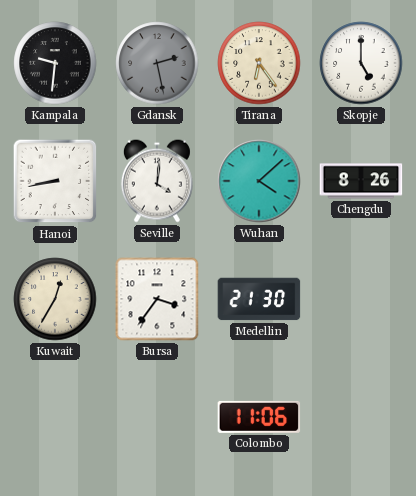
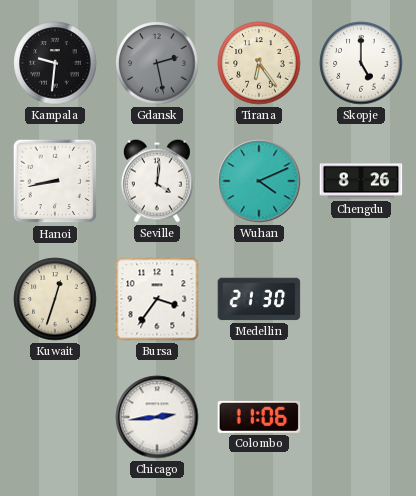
Wuhan: 4:08 -> 4:11
Kuwait: 12:35 -> 12:33
Chicago: none -> 2:44
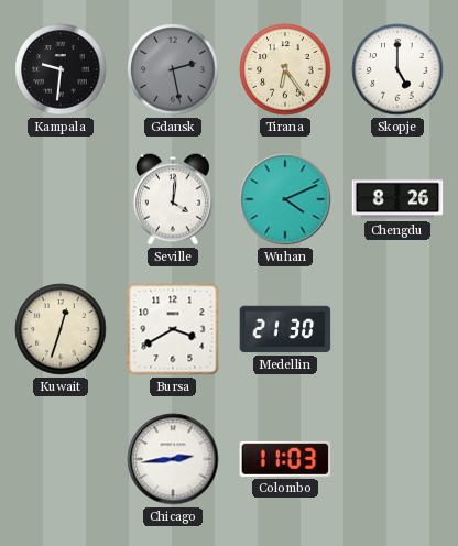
Hanoi: 8:43 -> none
Bursa: 3:36 -> 3:40
Colombo: 11:06 -> 11:03
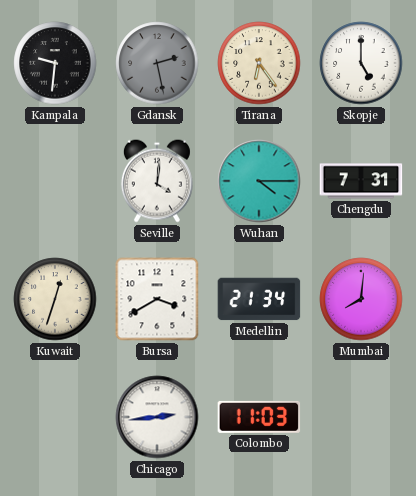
Wuhan: 4:11 -> 4:15
Chengdu: 8:26 -> 7:31
Medellin: 21:30 -> 21:34
Mumbai: none -> 8:01
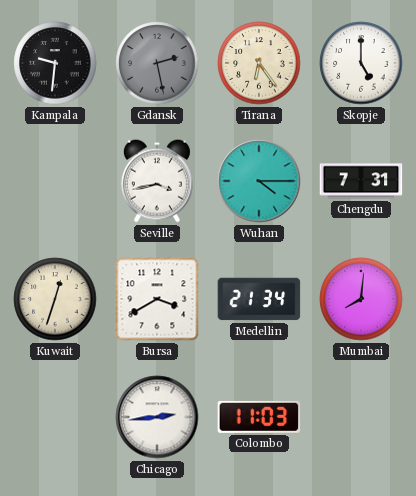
Seville: 4:01 -> 3:43
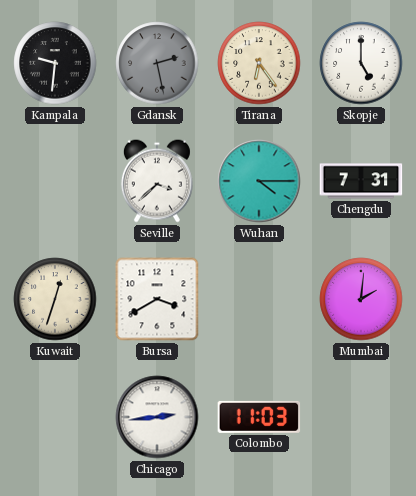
Seville: 3:43 -> 3:38
Medellin: 21:34 -> none
Mumbai: 8:01 -> 2:01
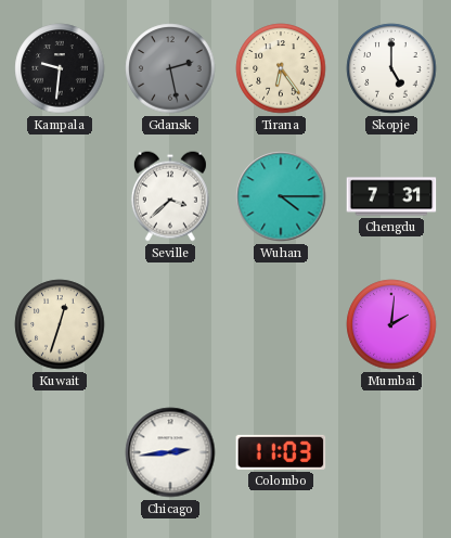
Bursa: 3:40 -> none
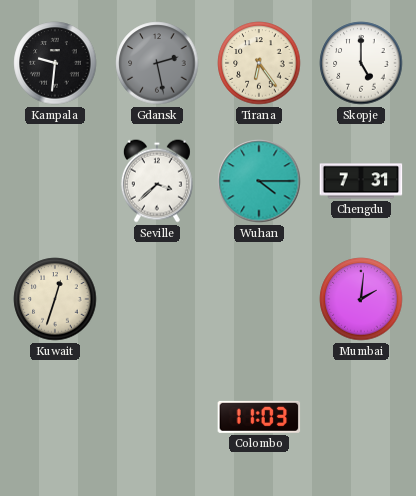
Chicago: 2:44 -> none
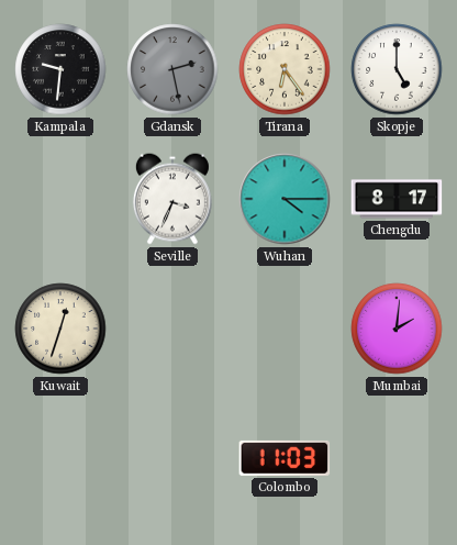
Seville: 3:38 -> 3:34
Chengdu: 7:31 -> 8:17
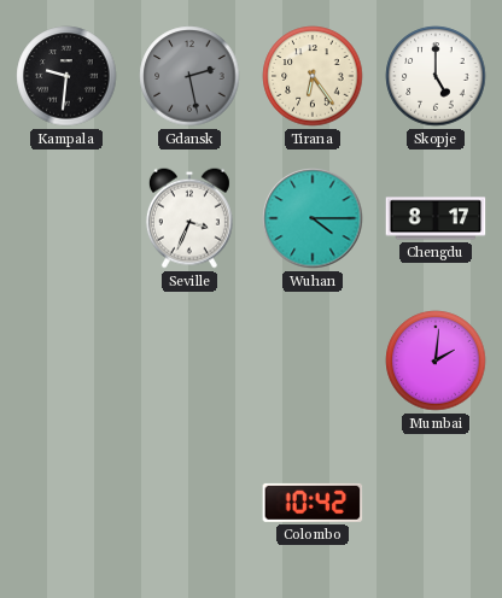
Kuwait: 12:33 -> none
Colombo: 11:03 -> 10:42
